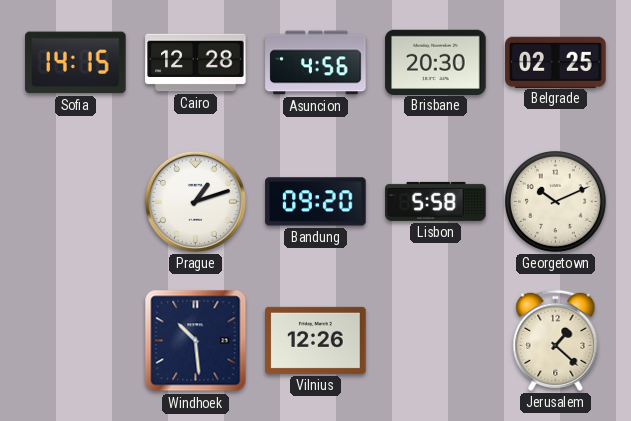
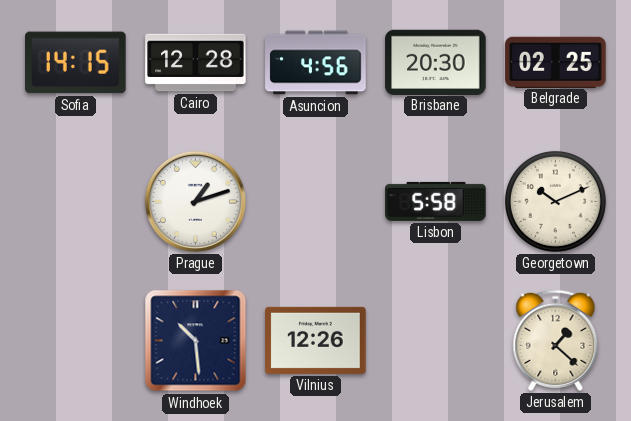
Bandung: 09:20 -> none
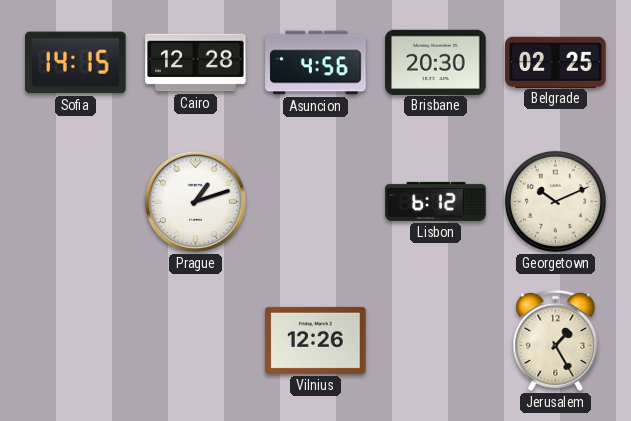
Lisbon: 5:58 -> 6:12
Windhoek: 10:29 -> none
Jerusalem: 1:22 -> 1:25
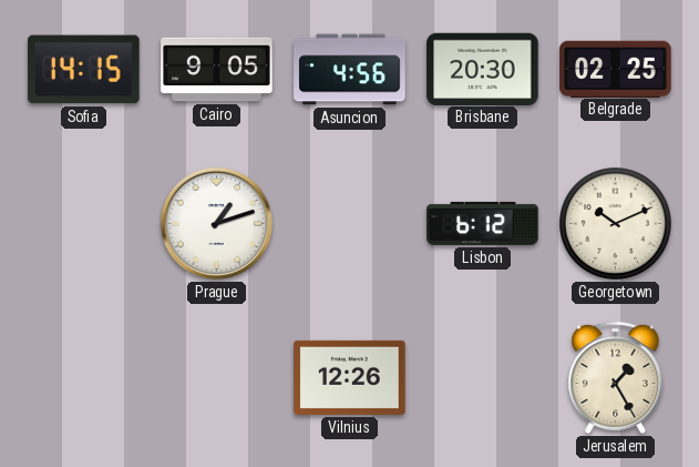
Cairo: 12:28 -> 9:05
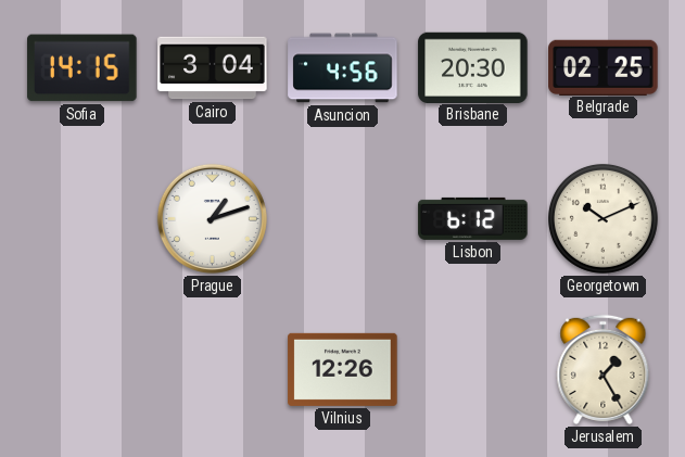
Cairo: 9:05 -> 3:04
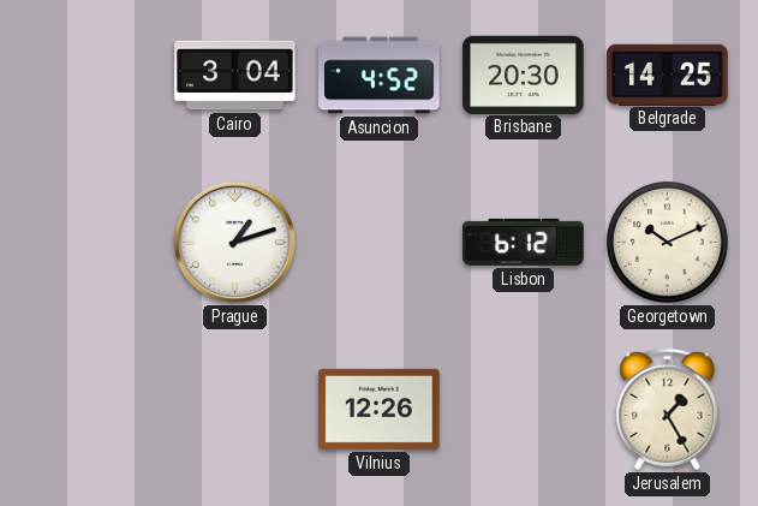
Sofia: 14:15 -> none
Asuncion: 4:56 -> 4:52
Belgrade: 02:25 -> 14:25
